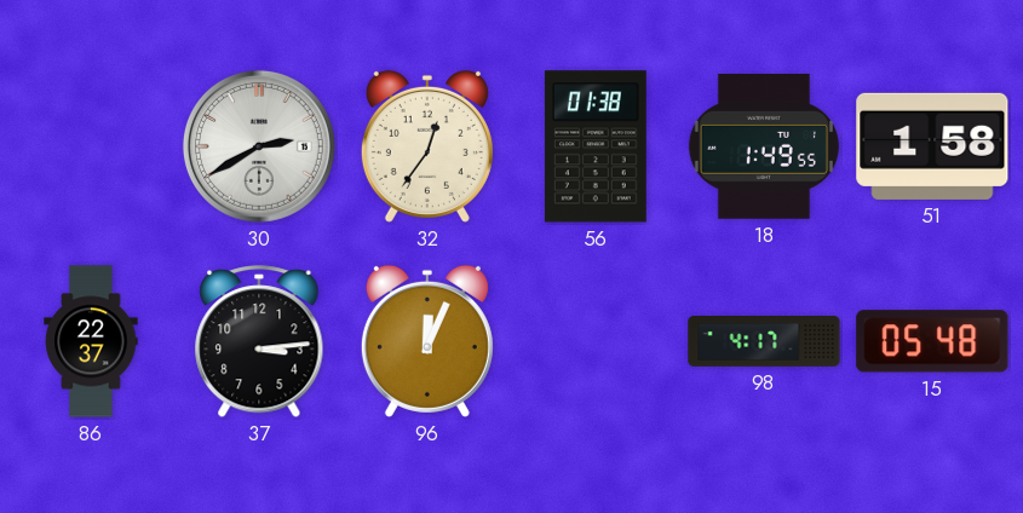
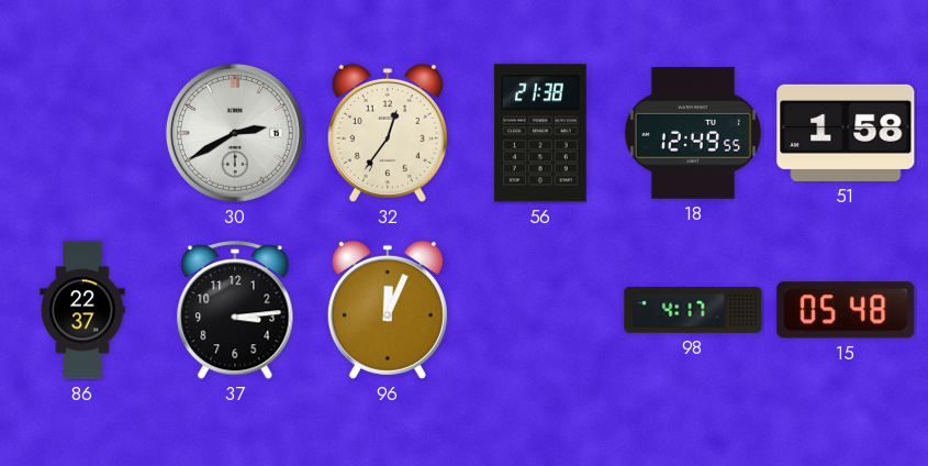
56: 01:38 -> 21:38
18: 1:49 -> 12:49
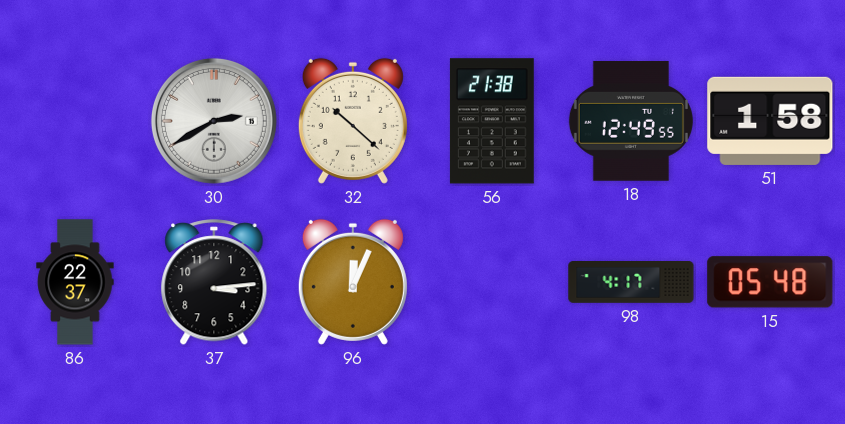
32: 12:36 -> 10:22
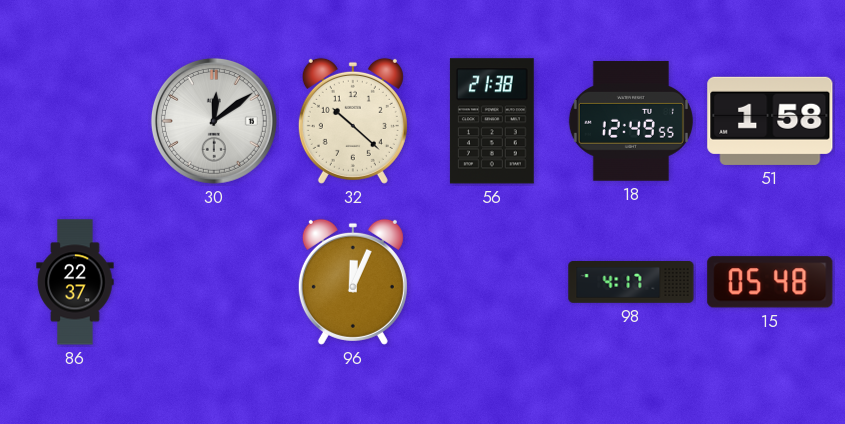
30: 2:40 -> 12:09
37: 3:14 -> none
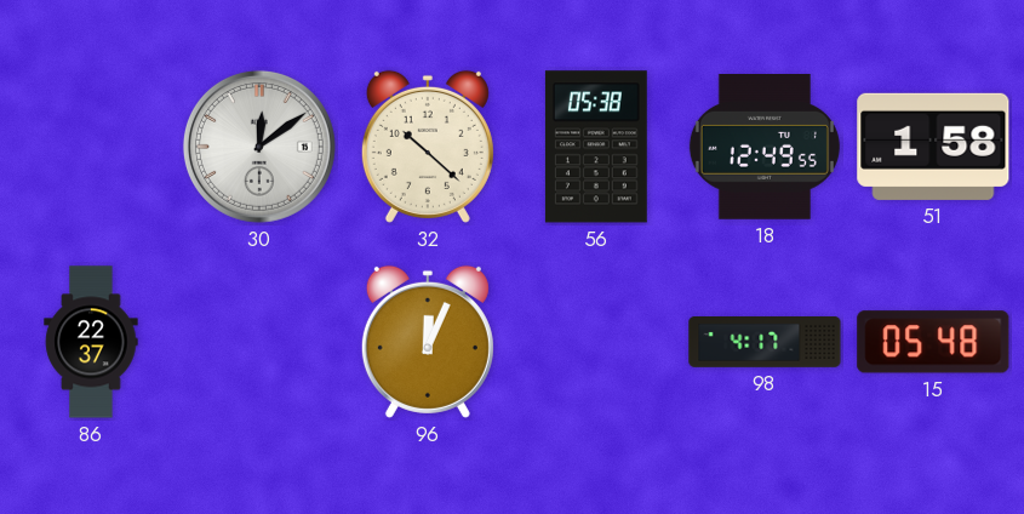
56: 21:38 -> 05:38
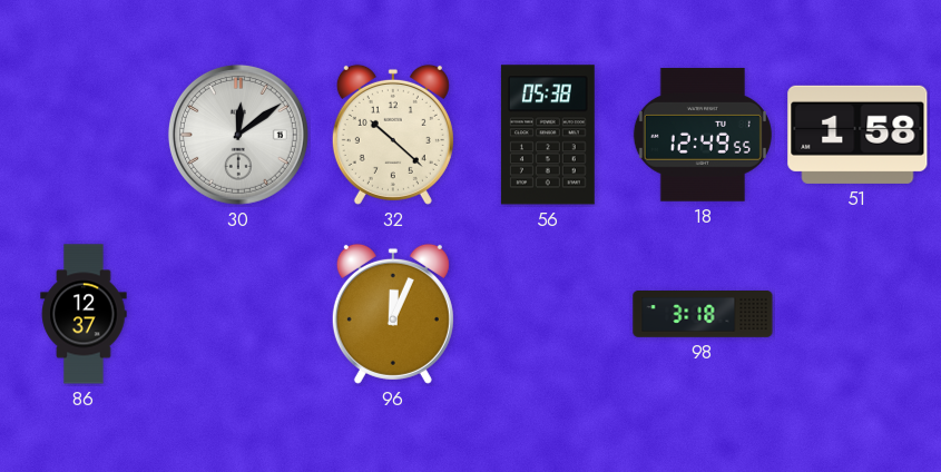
86: 22:37 -> 12:37
98: 4:17 -> 3:18
15: 05:48 -> none
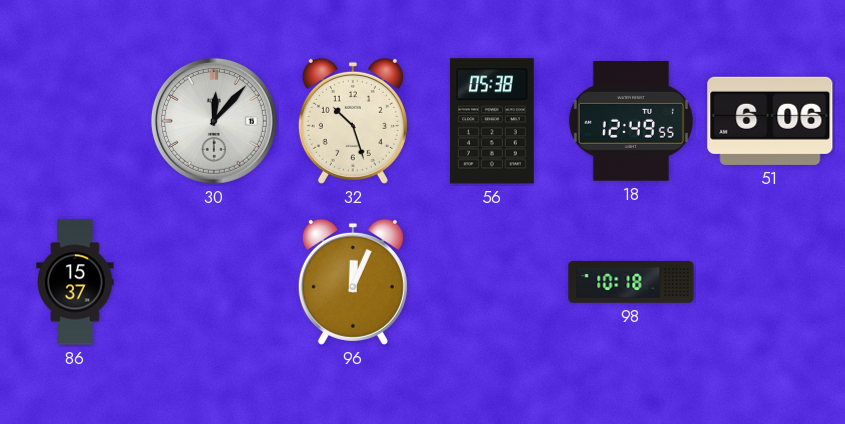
30: 12:09 -> 12:07
32: 10:22 -> 10:27
51: 1:58 -> 6:06
86: 12:37 -> 15:37
98: 3:18 -> 10:18
